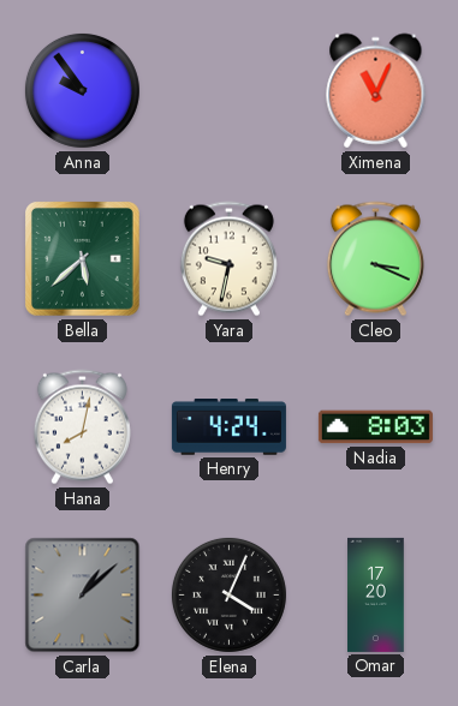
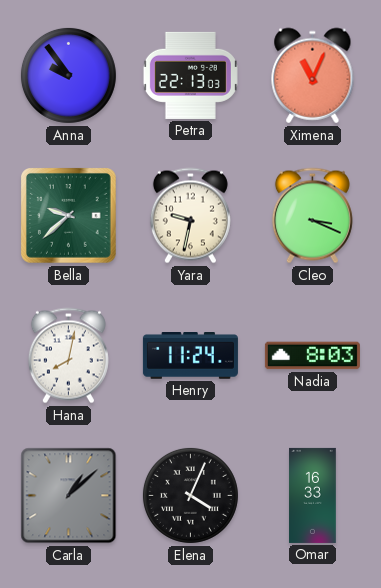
Petra: none -> 22:13
Bella: 5:38 -> 9:38
Henry: 4:24 -> 11:24
Omar: 17:20 -> 16:33
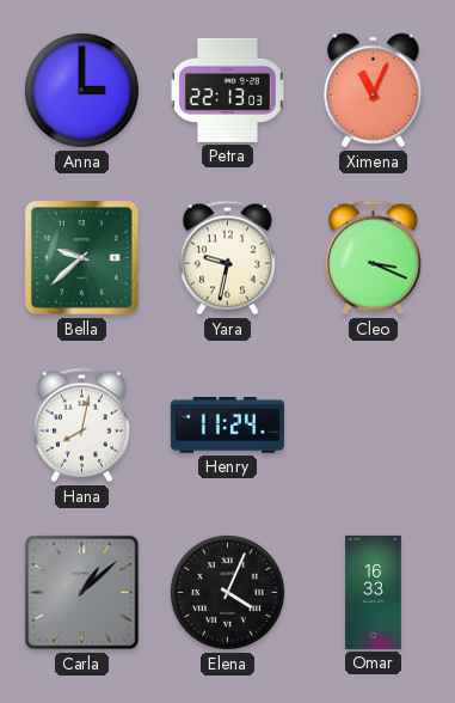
Anna: 9:54 -> 3:00
Nadia: 8:03 -> none
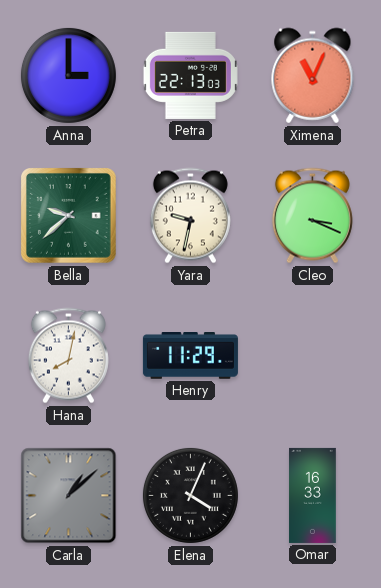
Henry: 11:24 -> 11:29
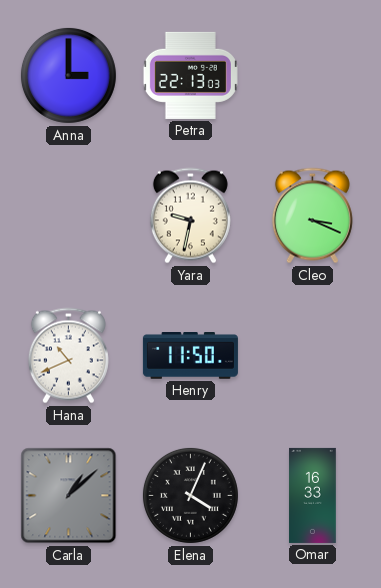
Ximena: 11:04 -> none
Bella: 9:38 -> none
Hana: 8:02 -> 10:41
Henry: 11:29 -> 11:50
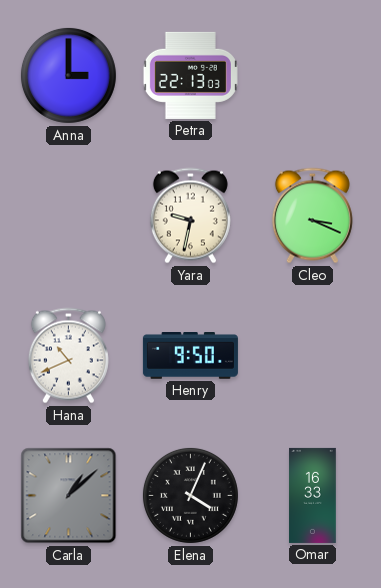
Henry: 11:50 -> 9:50
